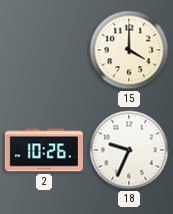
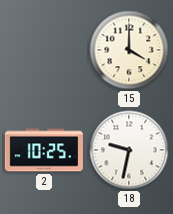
2: 10:26 -> 10:25
18: 9:34 -> 9:32
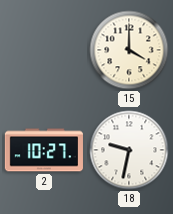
2: 10:25 -> 10:27
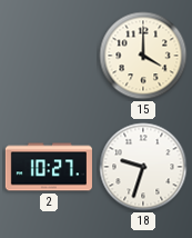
18: 9:32 -> 9:33
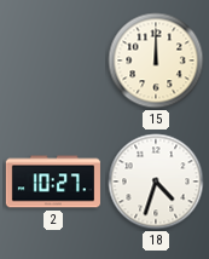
15: 4:00 -> 12:00
18: 9:33 -> 4:33
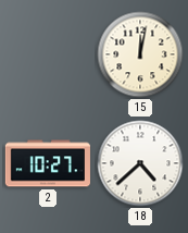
15: 12:00 -> 12:02
18: 4:33 -> 4:38
